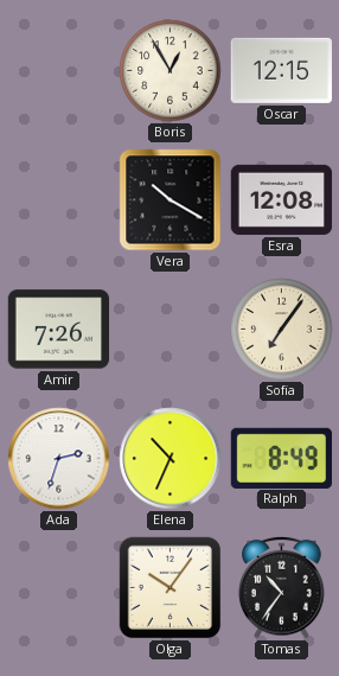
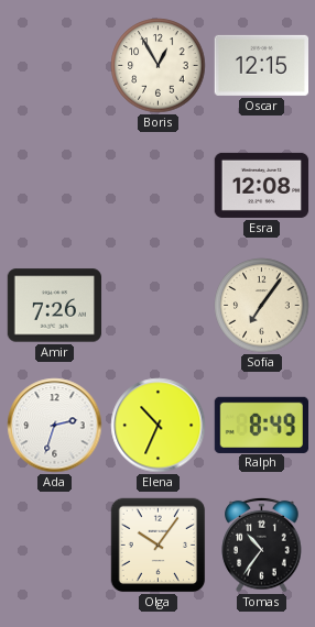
Vera: 10:20 -> none
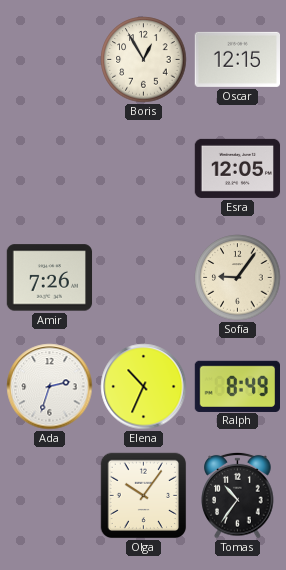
Esra: 12:08 -> 12:05
Sofia: 7:06 -> 9:06
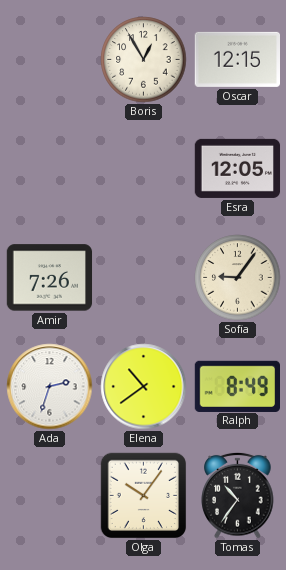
Elena: 10:34 -> 10:39
